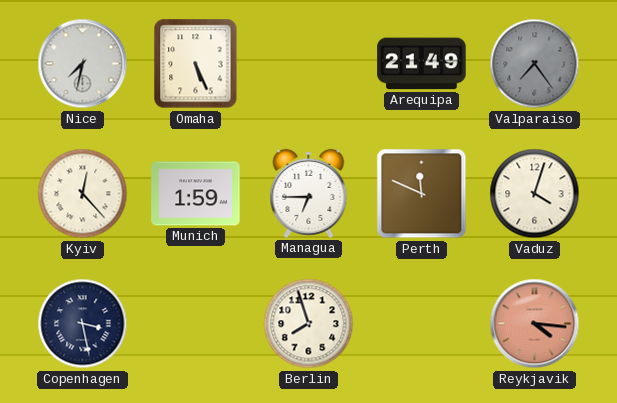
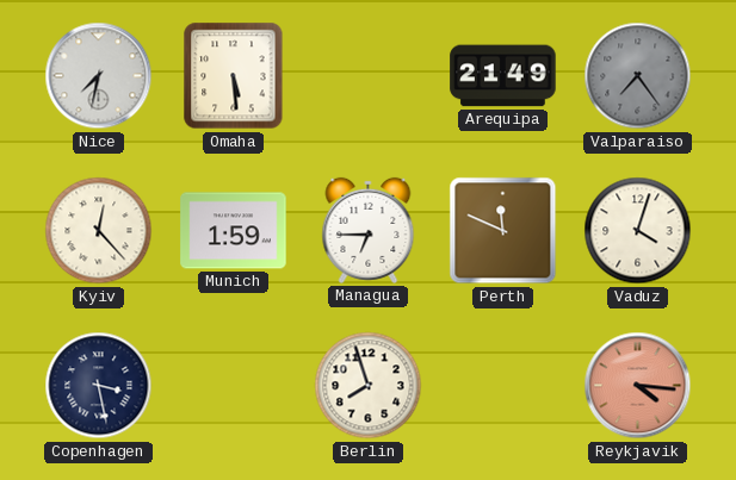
Omaha: 5:26 -> 5:29
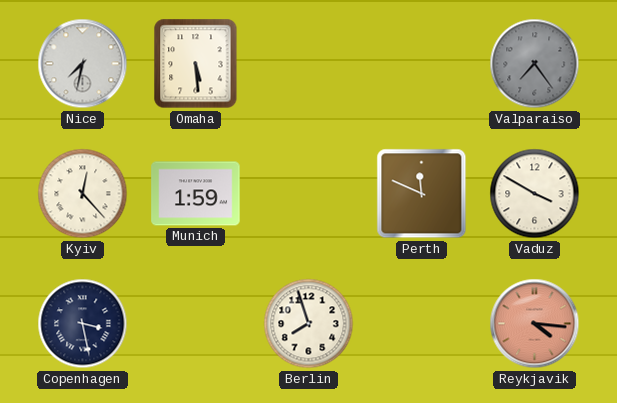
Arequipa: 21:49 -> none
Managua: 6:45 -> none
Vaduz: 4:03 -> 3:50
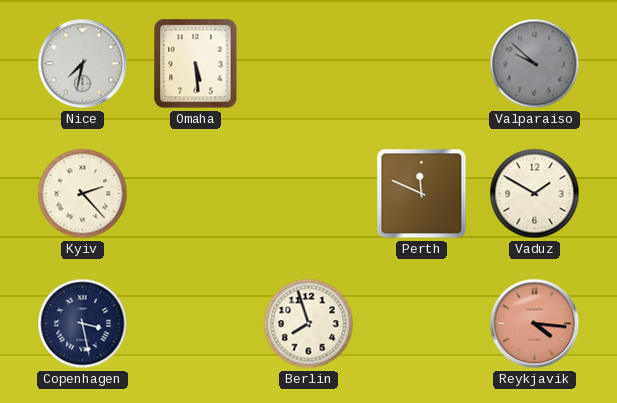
Valparaiso: 7:24 -> 9:52
Kyiv: 12:23 -> 2:23
Munich: 1:59 -> none
Vaduz: 3:50 -> 1:50
